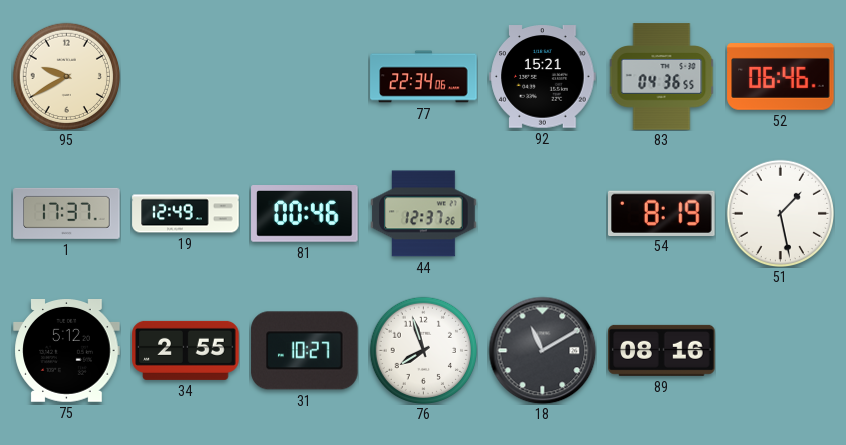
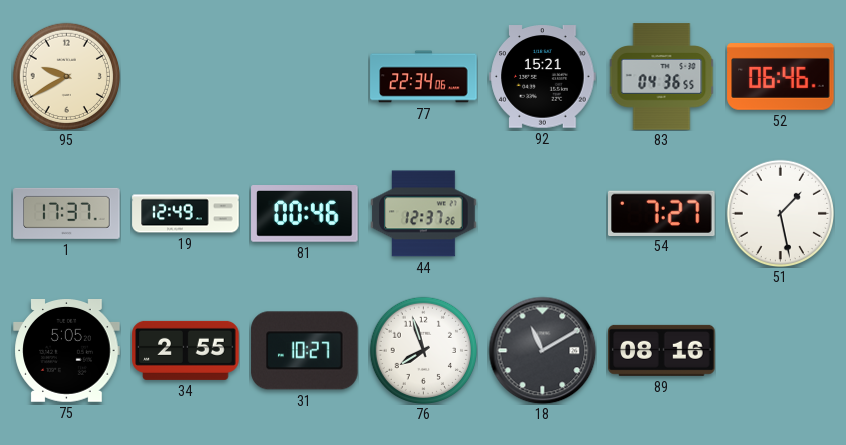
54: 8:19 -> 7:27
75: 5:12 -> 5:05
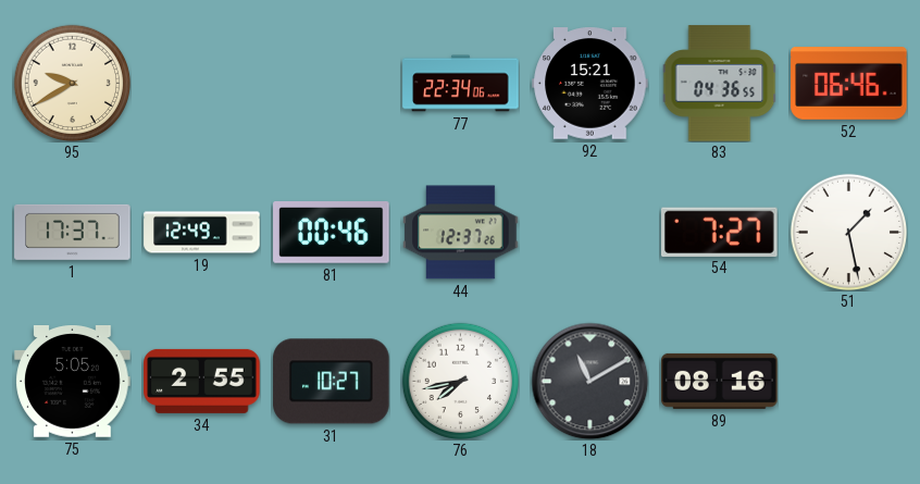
76: 7:57 -> 7:43
